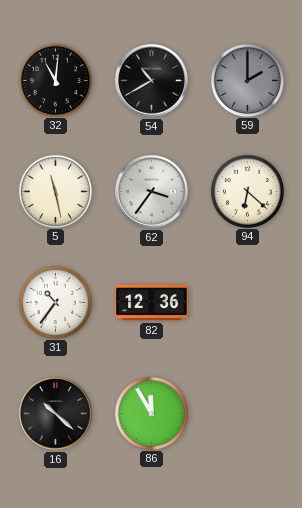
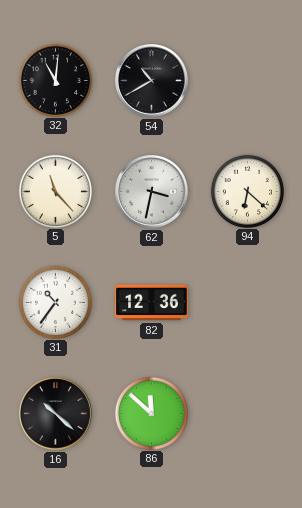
59: 2:00 -> none
5: 11:28 -> 11:23
62: 3:36 -> 3:32
86: 11:55 -> 11:52
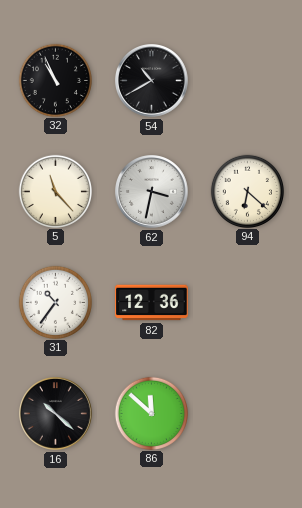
32: 11:01 -> 10:56
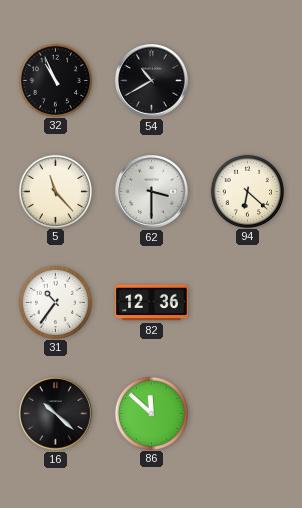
62: 3:32 -> 3:30
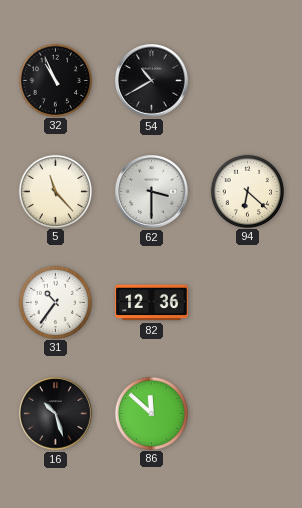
16: 10:22 -> 10:27
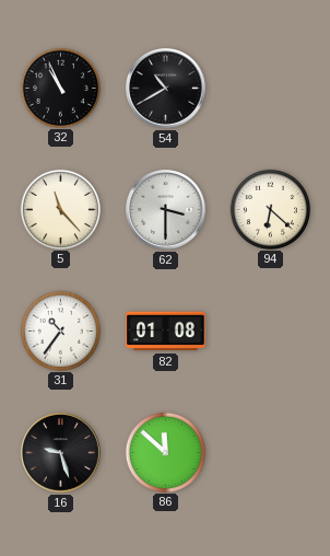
82: 12:36 -> 01:08
16: 10:27 -> 9:27
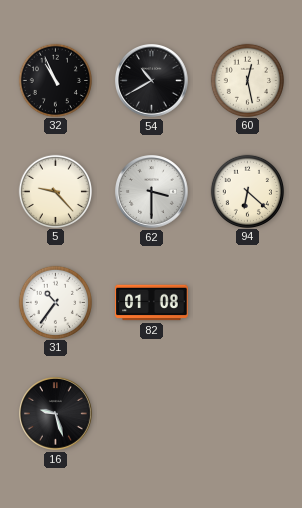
60: none -> 12:28
5: 11:23 -> 9:23
86: 11:52 -> none
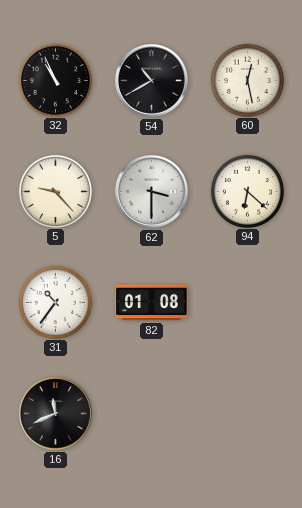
16: 9:27 -> 11:41
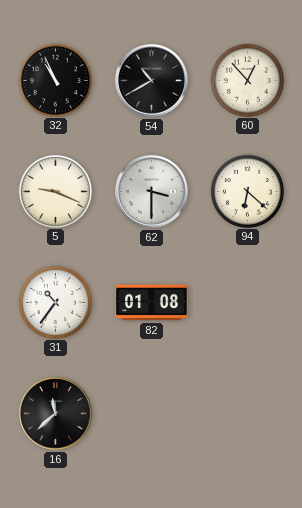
60: 12:28 -> 12:53
5: 9:23 -> 9:19
16: 11:41 -> 11:38
